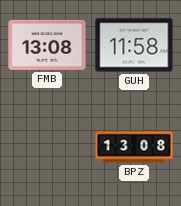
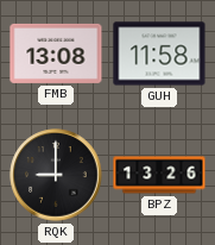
RQK: none -> 9:00
BPZ: 13:08 -> 13:26
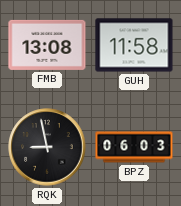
RQK: 9:00 -> 8:58
BPZ: 13:26 -> 06:03
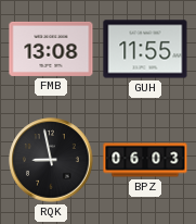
GUH: 11:58 -> 11:55
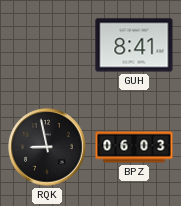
FMB: 13:08 -> none
GUH: 11:55 -> 8:41
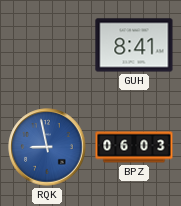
RQK dial: black -> blue
